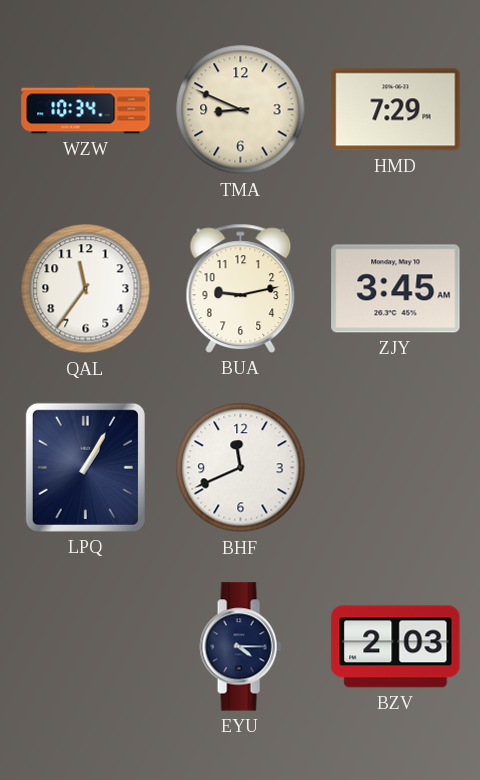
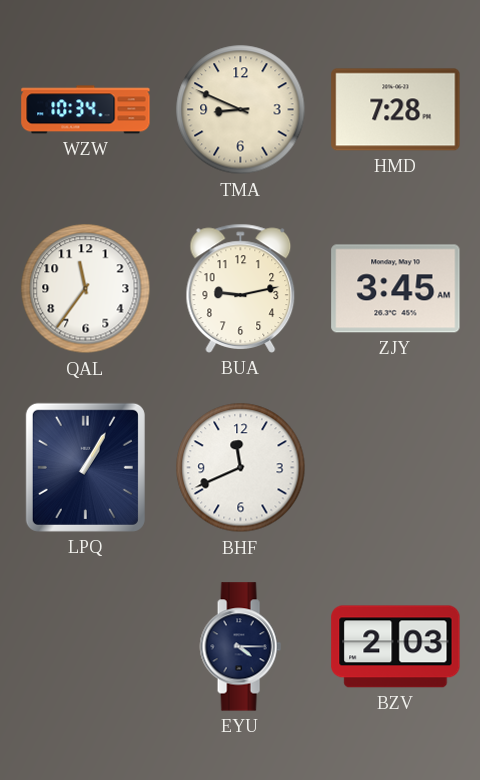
HMD: 7:29 -> 7:28
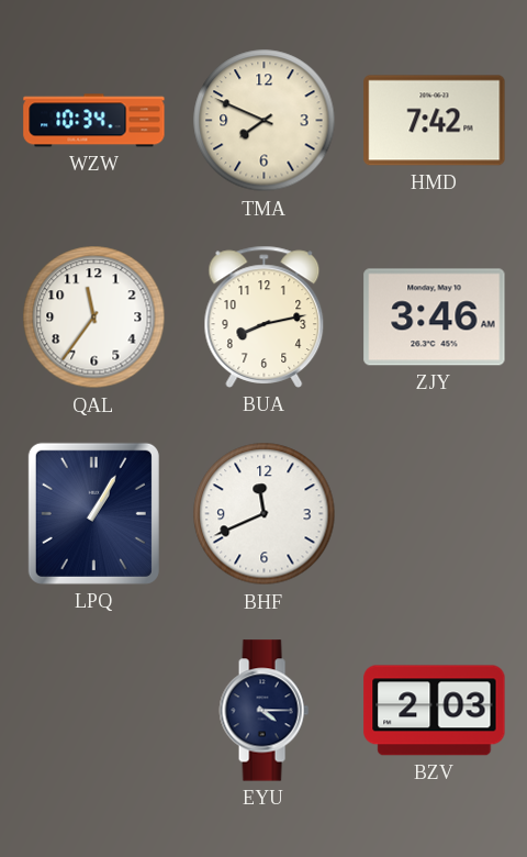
TMA: 8:49 -> 7:49
HMD: 7:28 -> 7:42
BUA: 9:13 -> 8:13
ZJY: 3:45 -> 3:46
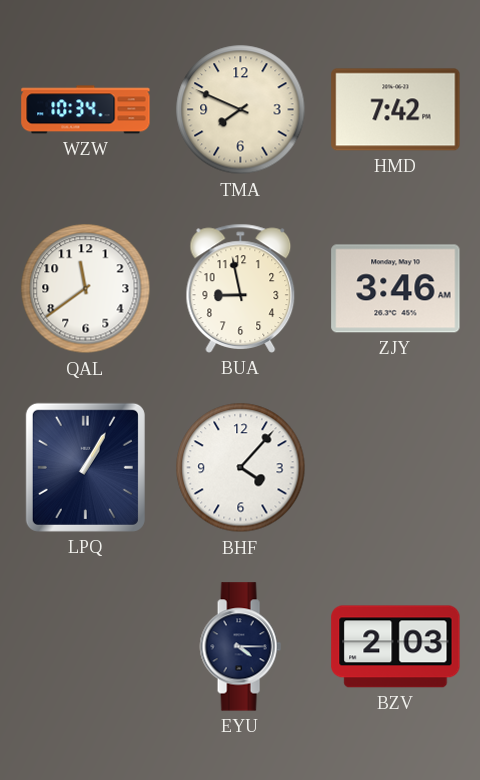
QAL: 11:36 -> 11:39
BUA: 8:13 -> 8:58
BHF: 11:41 -> 4:07
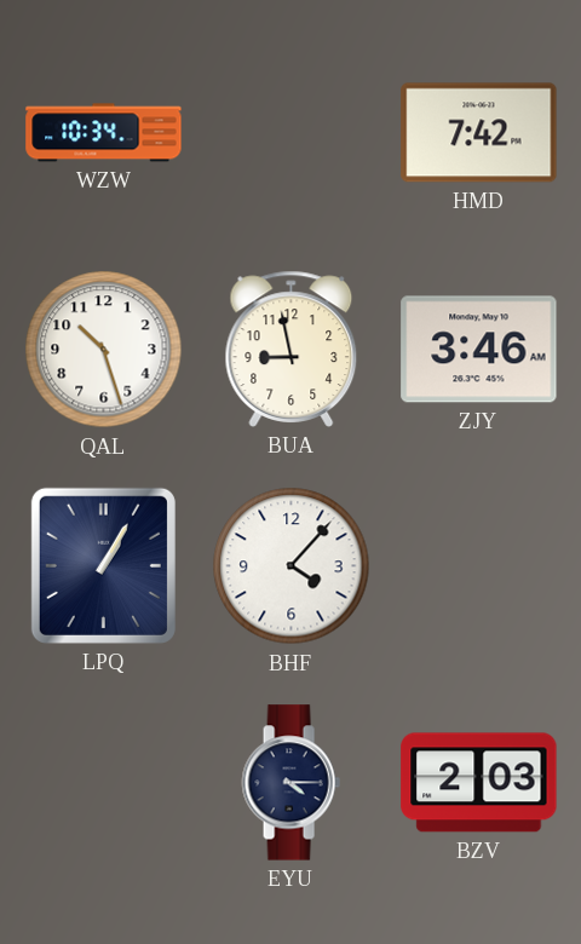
TMA: 7:49 -> none
QAL: 11:39 -> 10:27
